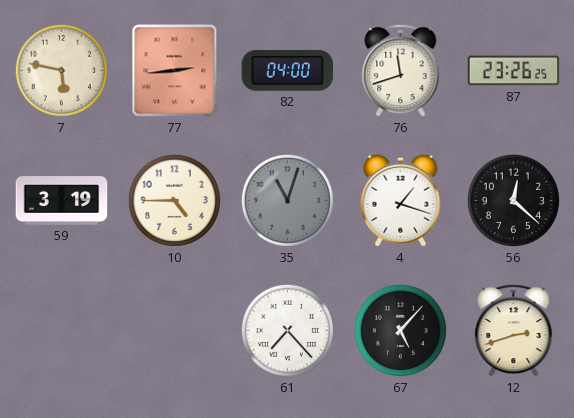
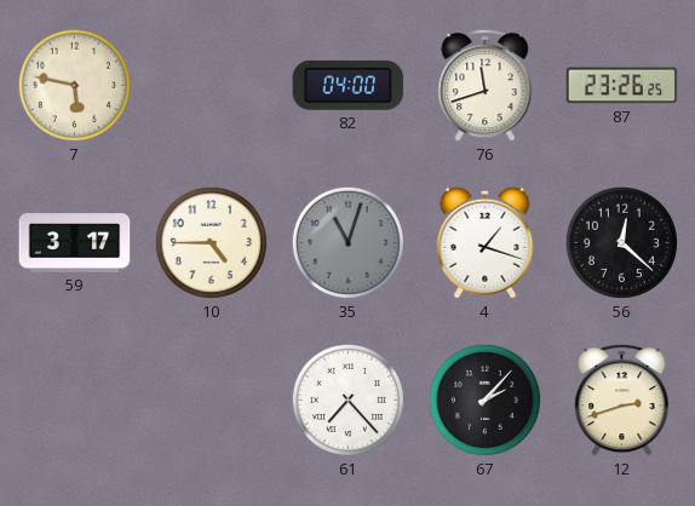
77: 2:44 -> none
59: 3:19 -> 3:17
67: 5:07 -> 2:07
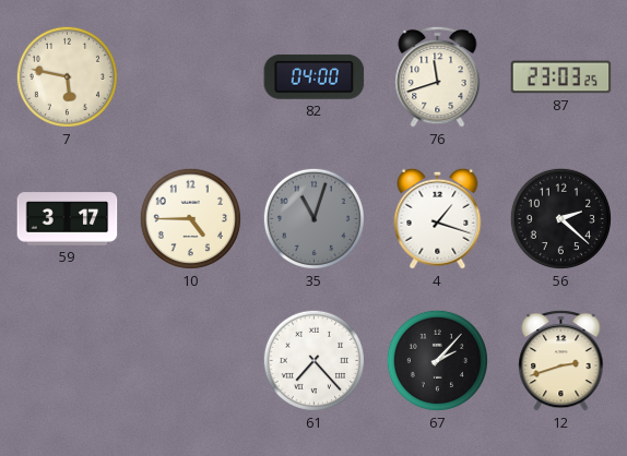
87: 23:26 -> 23:03
56: 12:22 -> 2:22
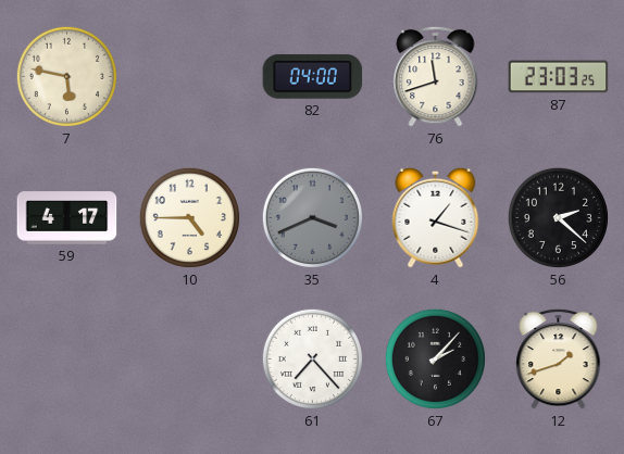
59: 3:17 -> 4:17
35: 11:03 -> 3:41
12: 2:42 -> 1:42
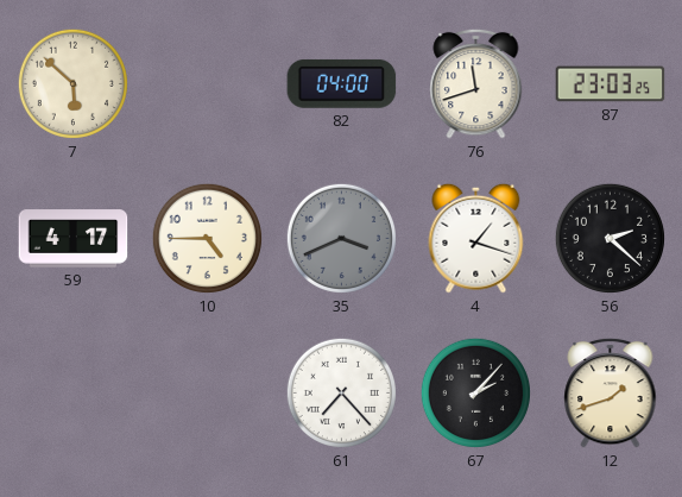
7: 5:47 -> 5:52
